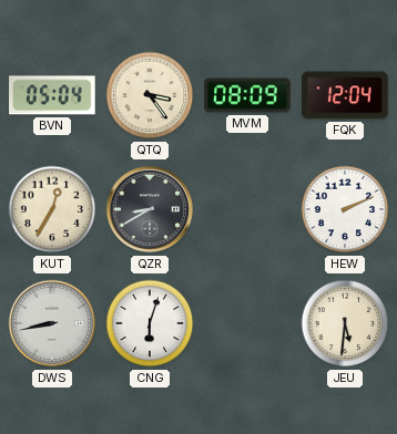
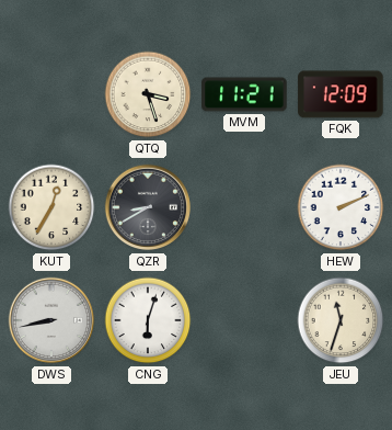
BVN: 05:04 -> none
QTQ: 3:24 -> 3:27
MVM: 08:09 -> 11:21
FQK: 12:04 -> 12:09
JEU: 5:31 -> 11:33
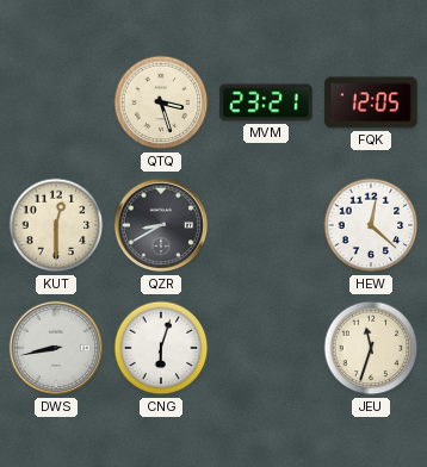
MVM: 11:21 -> 23:21
FQK: 12:09 -> 12:05
KUT: 12:35 -> 12:30
HEW: 2:11 -> 12:22
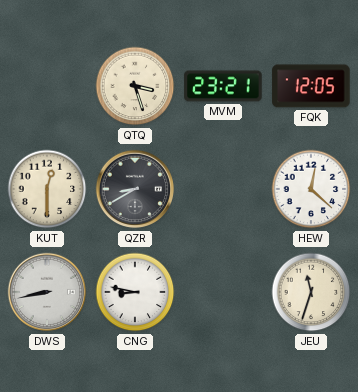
CNG: 6:03 -> 8:47
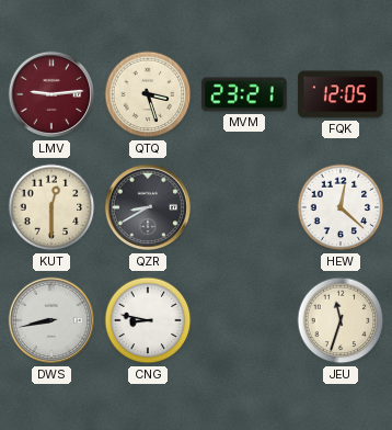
LMV: none -> 9:14
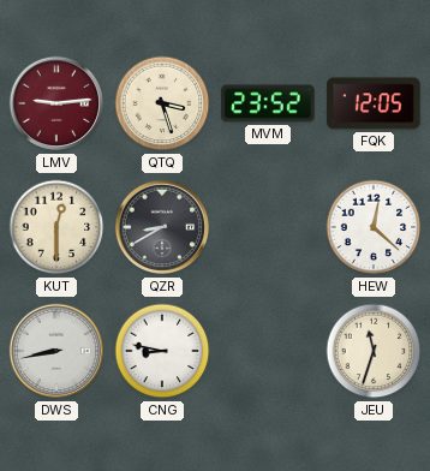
MVM: 23:21 -> 23:52
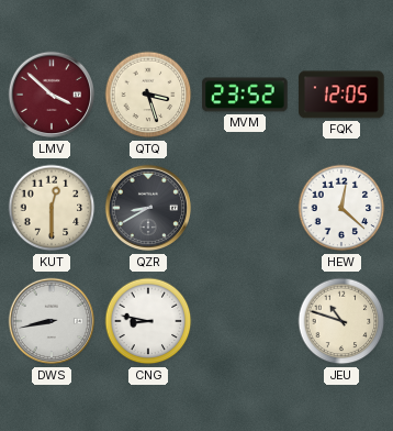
LMV: 9:14 -> 3:52
JEU: 11:33 -> 10:48
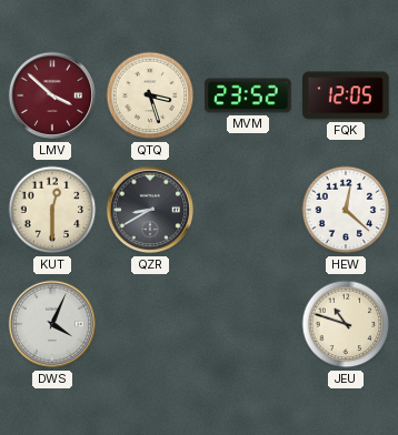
DWS: 8:43 -> 4:04
CNG: 8:47 -> none
